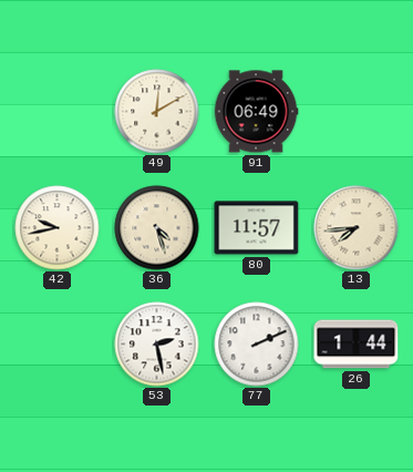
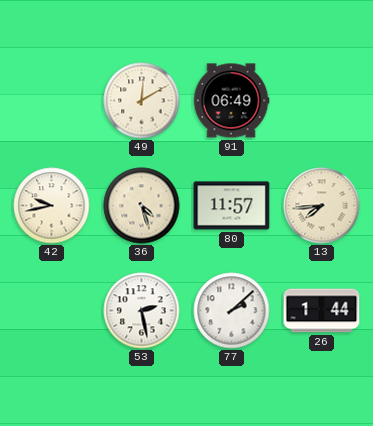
77: 2:11 -> 2:08
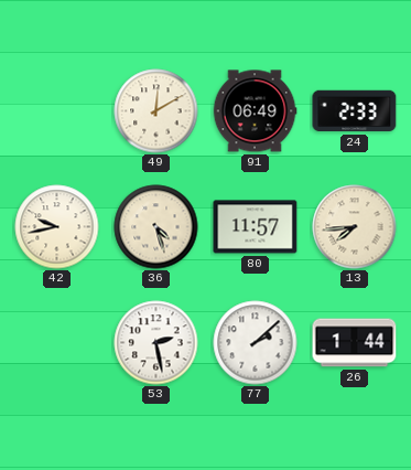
24: none -> 2:33
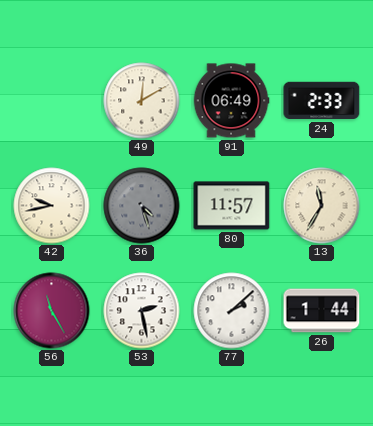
36 dial: cream -> grey
13: 7:44 -> 11:35
56: none -> 11:25
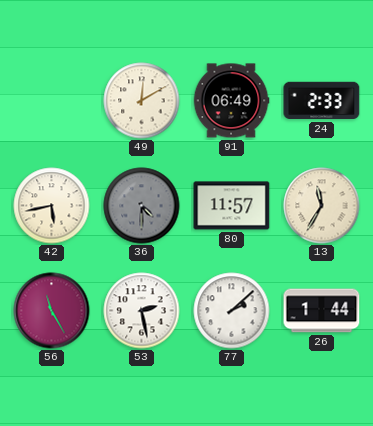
42: 9:43 -> 5:43
36: 4:27 -> 4:30
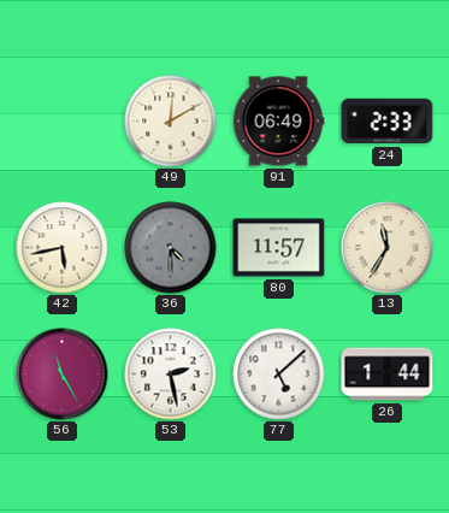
77: 2:08 -> 5:08
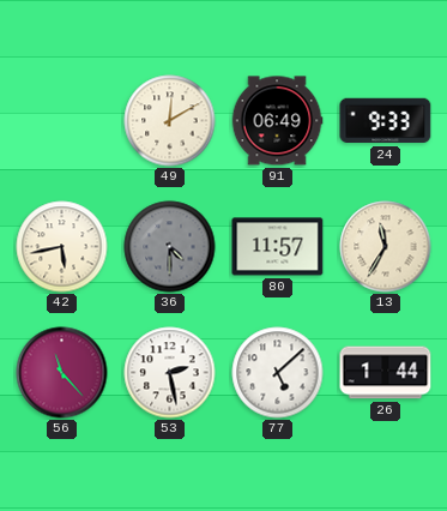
24: 2:33 -> 9:33
56: 11:25 -> 11:23
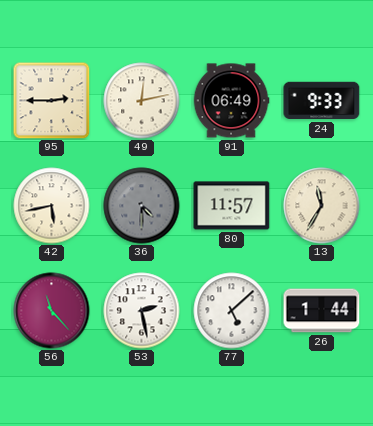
95: none -> 2:45
49: 12:10 -> 12:13
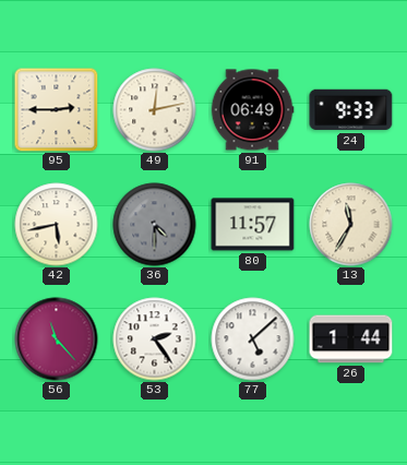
53: 2:28 -> 2:24
